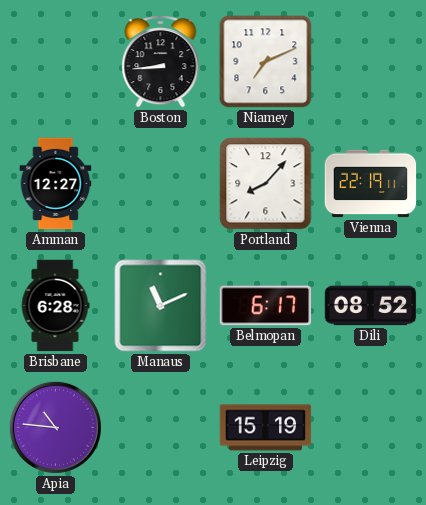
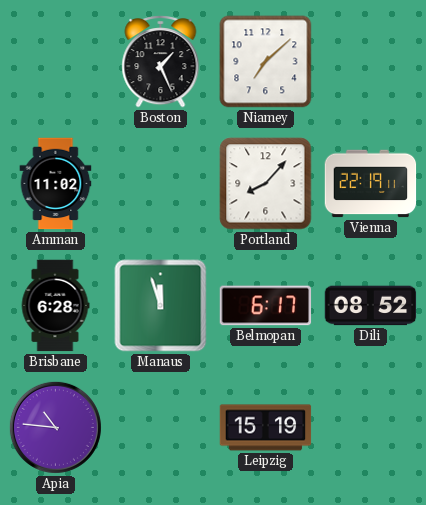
Boston: 8:44 -> 1:26
Niamey: 7:11 -> 7:08
Amman: 12:27 -> 11:02
Manaus: 11:11 -> 11:57
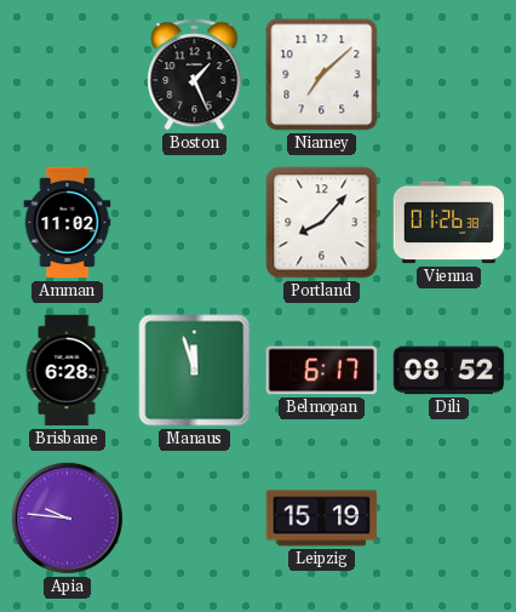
Vienna: 22:19 -> 01:26
Apia: 10:46 -> 9:46
